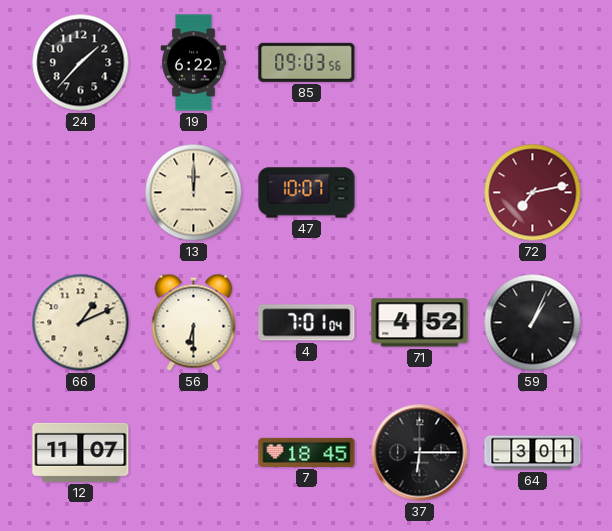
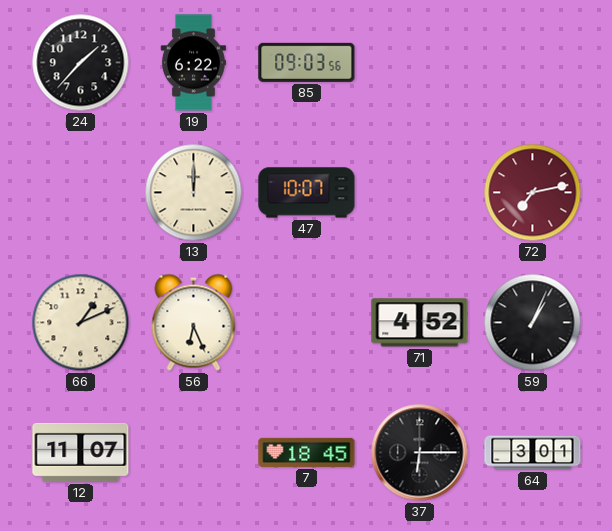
56: 6:30 -> 6:26
4: 7:01 -> none
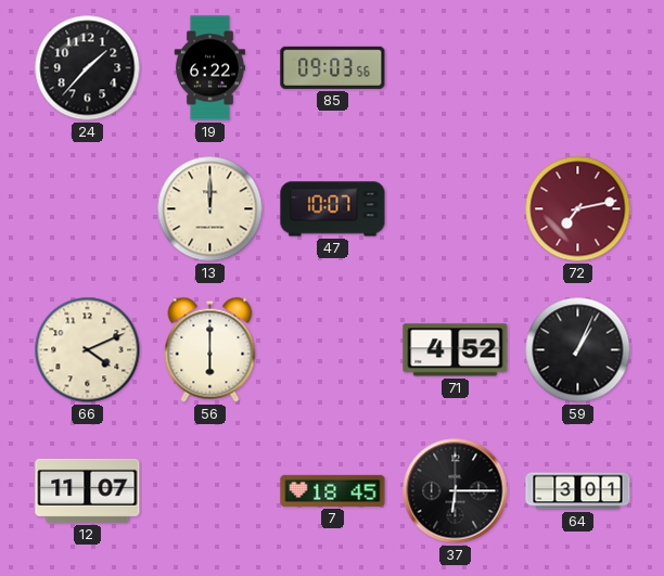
66: 1:11 -> 4:11
56: 6:26 -> 6:00
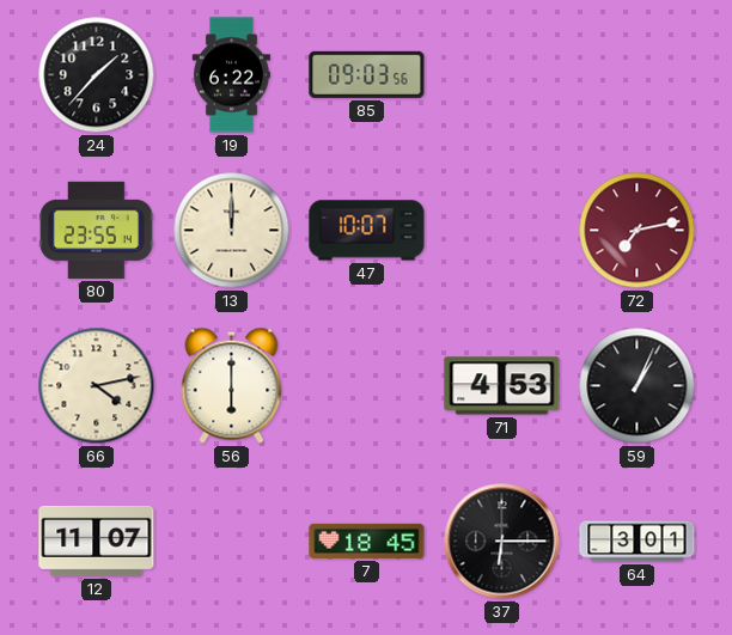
80: none -> 23:55
66: 4:11 -> 4:13
71: 4:52 -> 4:53
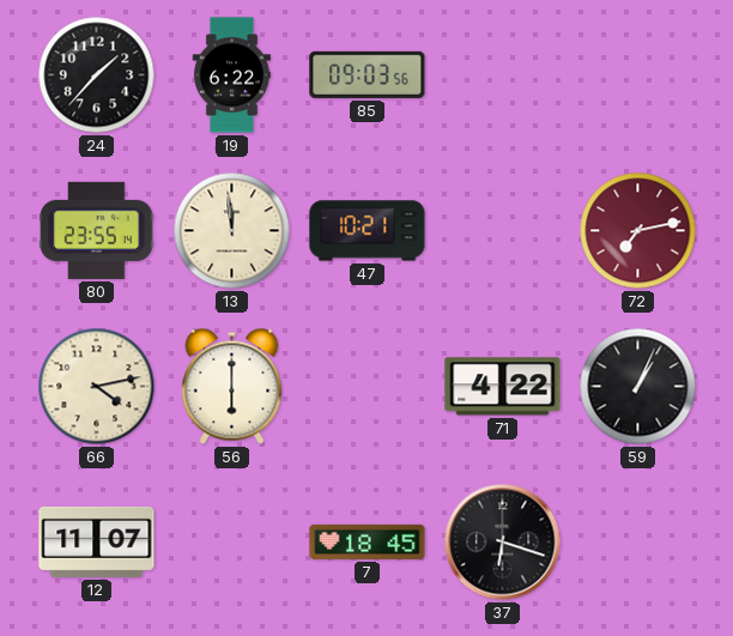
13: 12:00 -> 11:59
47: 10:07 -> 10:21
71: 4:53 -> 4:22
37: 6:15 -> 6:18
64: 3:01 -> none
